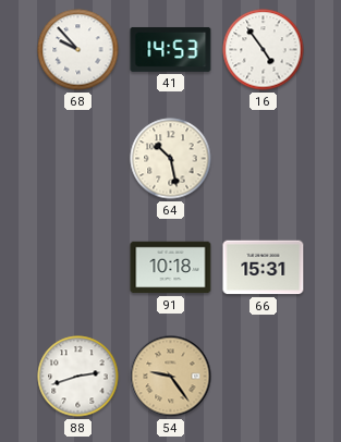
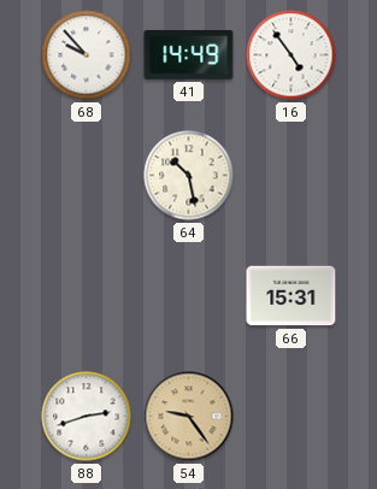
41: 14:53 -> 14:49
91: 10:18 -> none
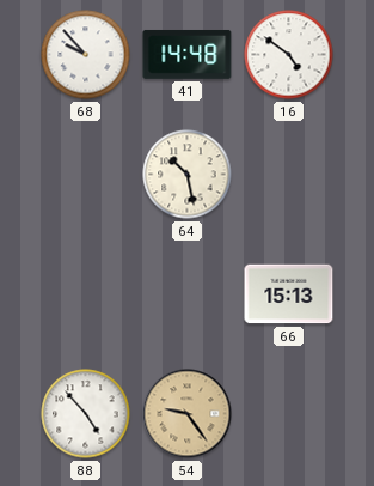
41: 14:49 -> 14:48
16: 4:54 -> 4:51
66: 15:31 -> 15:13
88: 2:42 -> 4:53
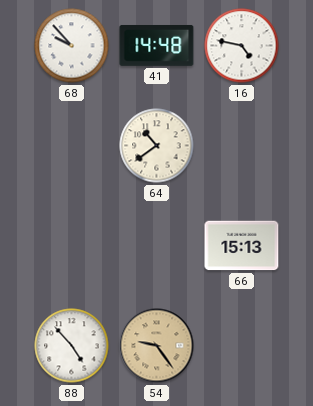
16: 4:51 -> 4:47
64: 10:28 -> 10:39
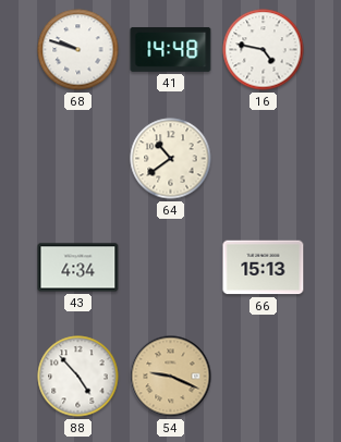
68: 9:53 -> 9:48
43: none -> 4:34
54: 9:24 -> 9:19
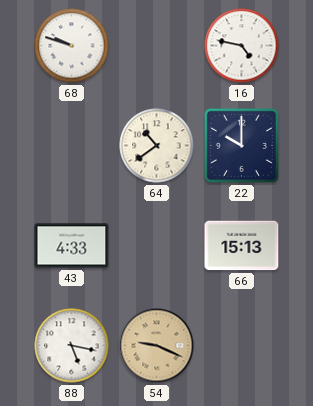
41: 14:48 -> none
22: none -> 10:00
43: 4:34 -> 4:33
88: 4:53 -> 5:17
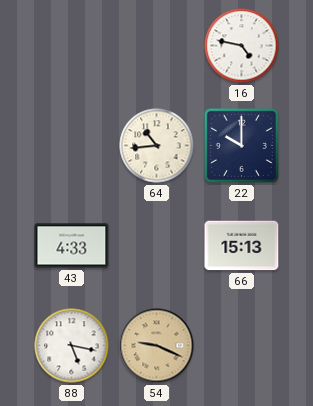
68: 9:48 -> none
64: 10:39 -> 10:44
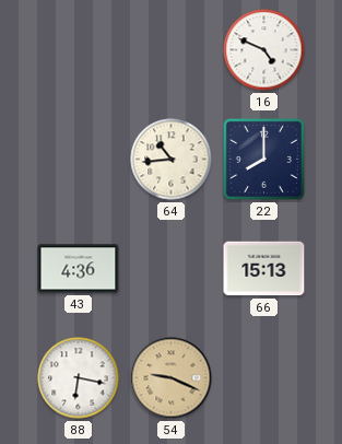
16: 4:47 -> 4:49
22: 10:00 -> 8:00
43: 4:33 -> 4:36
88: 5:17 -> 6:17
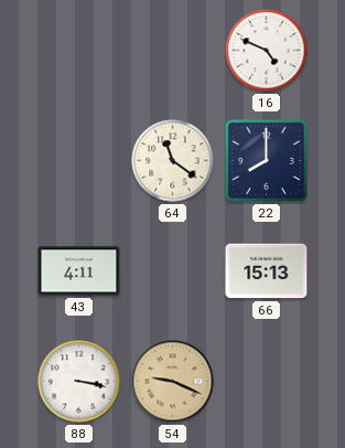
64: 10:44 -> 11:21
43: 4:36 -> 4:11
88: 6:17 -> 3:17
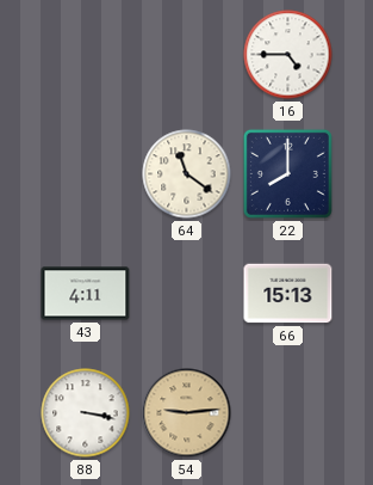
16: 4:49 -> 4:45
54: 9:19 -> 9:14
